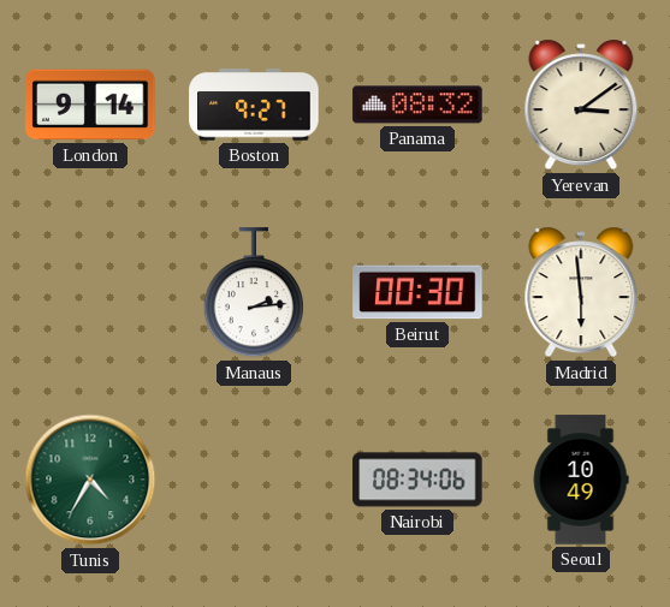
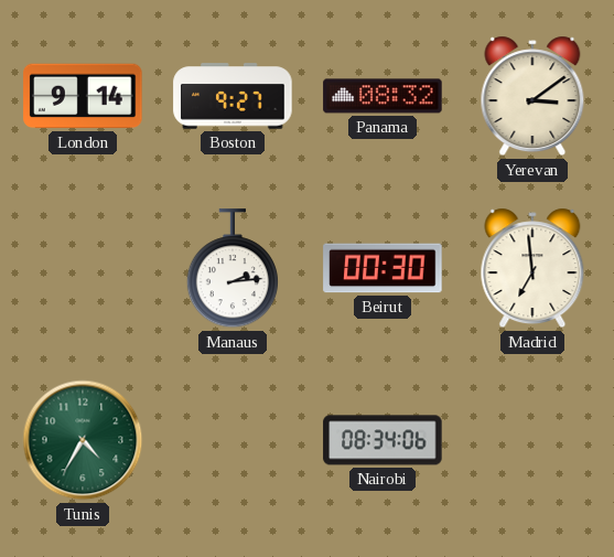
Madrid: 5:59 -> 6:59
Seoul: 10:49 -> none
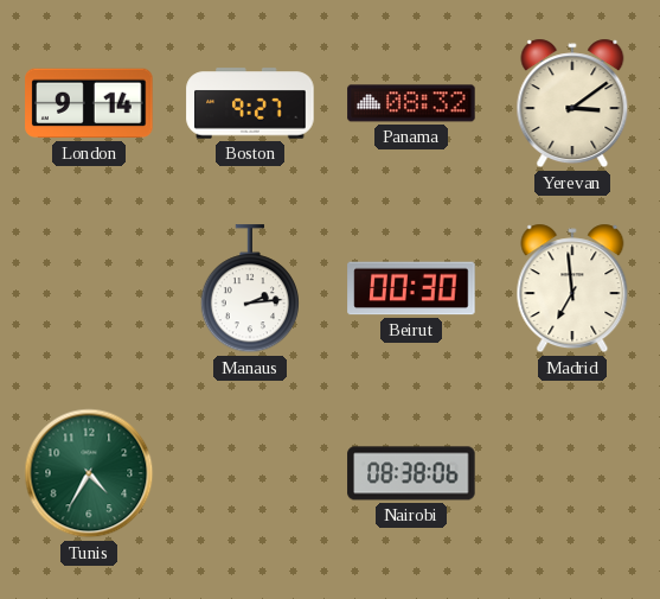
Nairobi: 08:34 -> 08:38
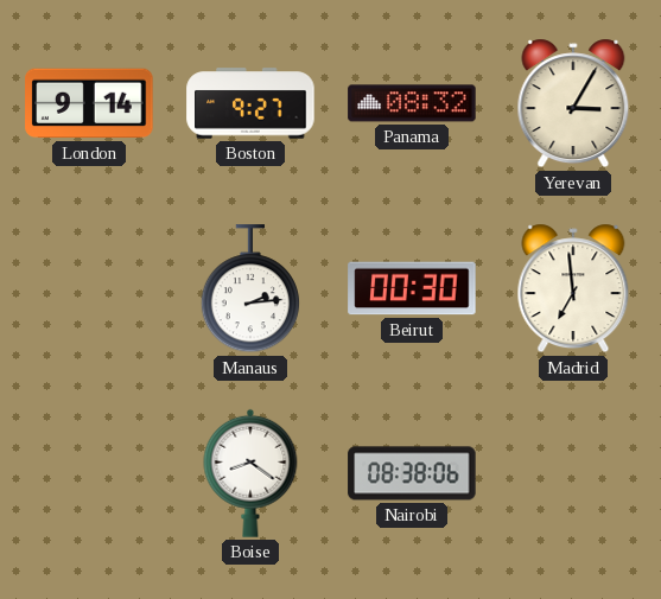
Yerevan: 3:09 -> 3:05
Tunis: 4:35 -> none
Boise: none -> 8:21
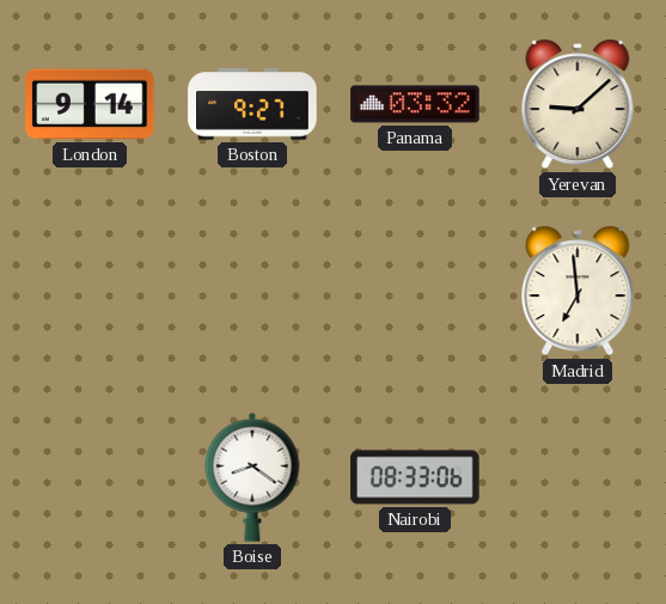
Panama: 08:32 -> 03:32
Yerevan: 3:05 -> 9:08
Manaus: 2:14 -> none
Beirut: 00:30 -> none
Nairobi: 08:38 -> 08:33
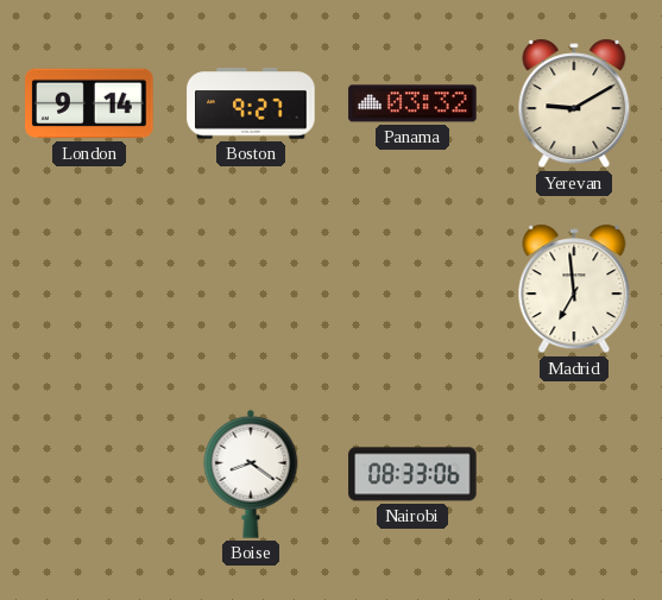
Yerevan: 9:08 -> 9:10
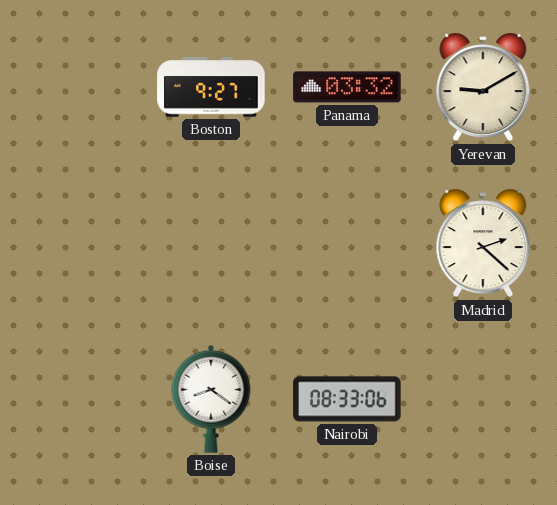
London: 9:14 -> none
Madrid: 6:59 -> 2:22
